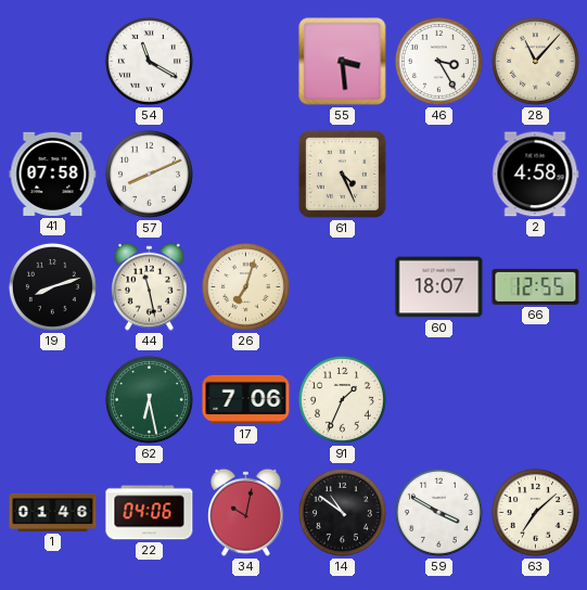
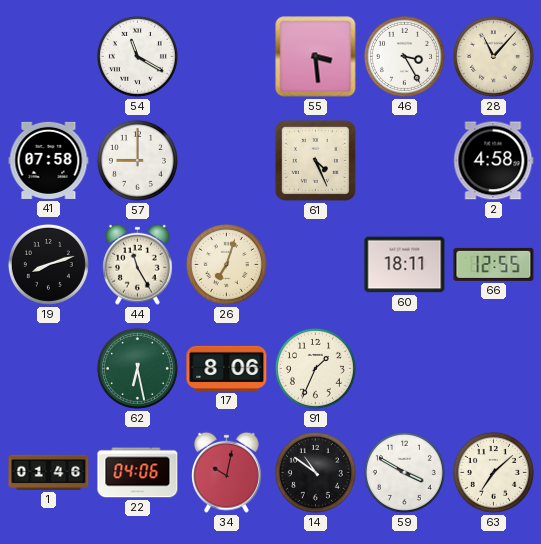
57: 8:11 -> 9:00
44: 11:28 -> 11:25
60: 18:07 -> 18:11
17: 7:06 -> 8:06
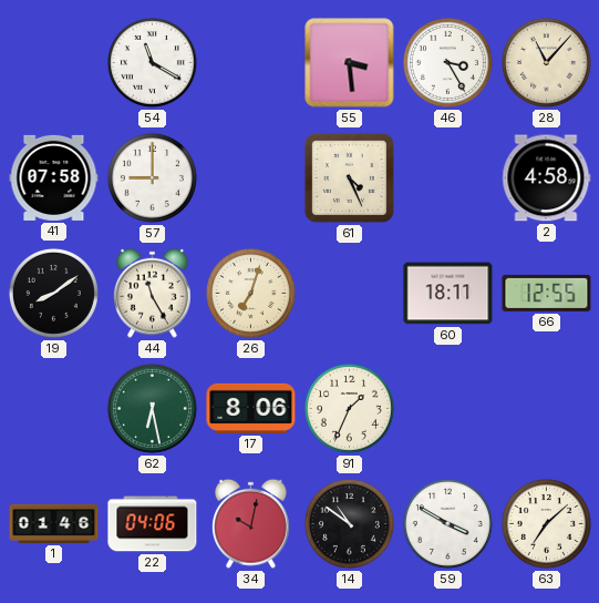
19: 8:12 -> 8:09
